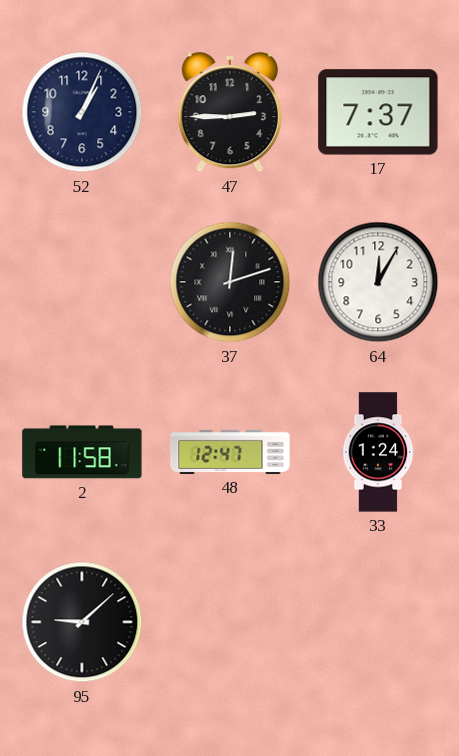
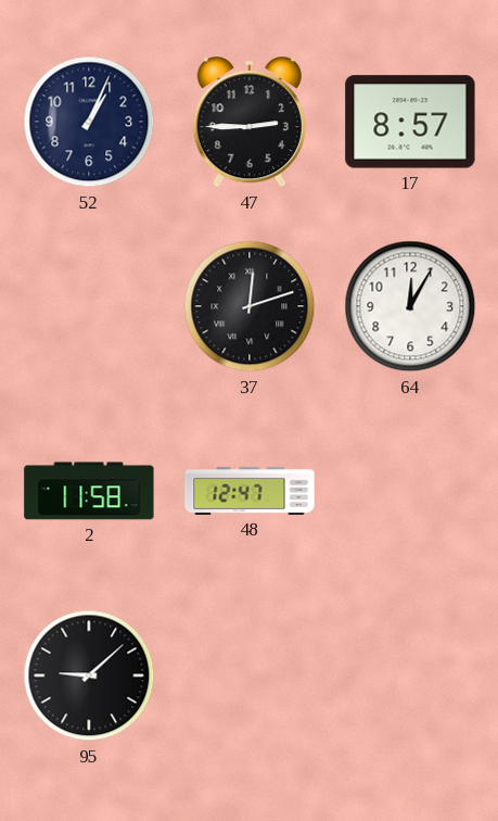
17: 7:37 -> 8:57
33: 1:24 -> none
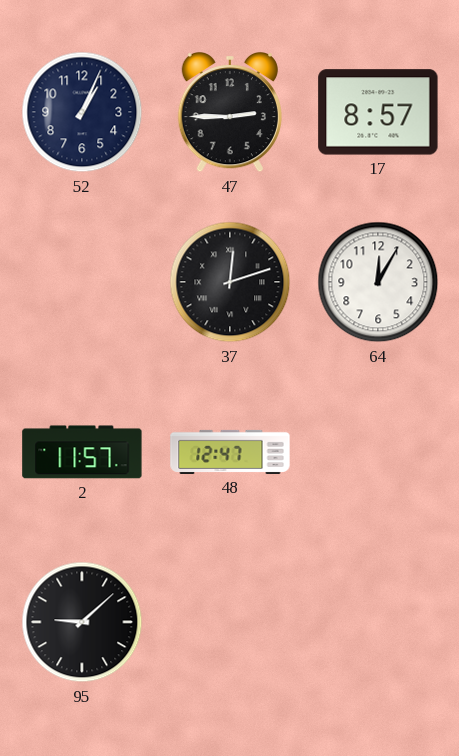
2: 11:58 -> 11:57
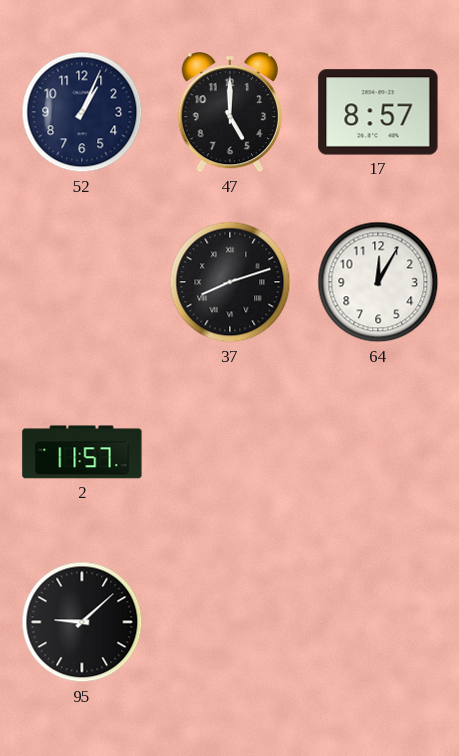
47: 2:45 -> 5:00
37: 12:12 -> 8:12
48: 12:47 -> none
